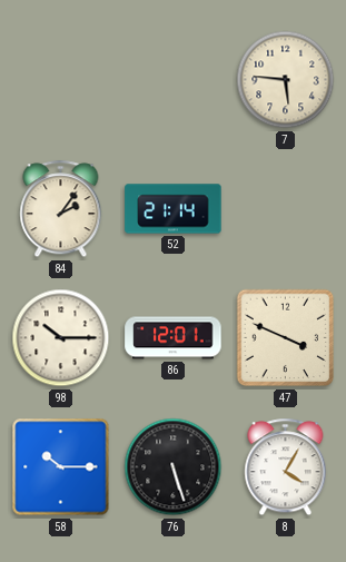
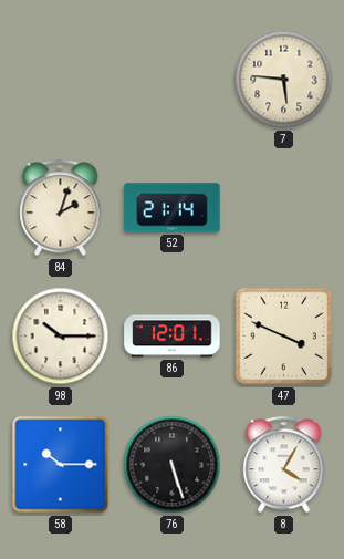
84: 2:06 -> 2:03
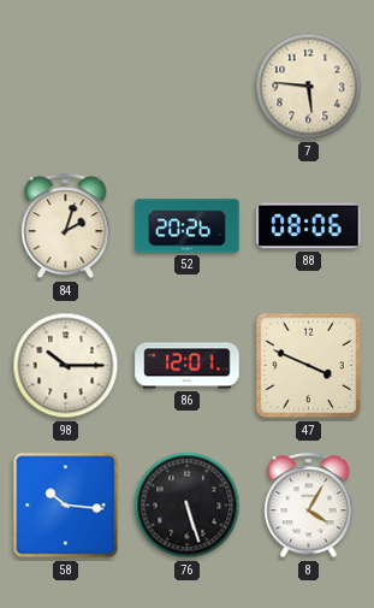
52: 21:14 -> 20:26
88: none -> 08:06
58: 10:15 -> 10:16
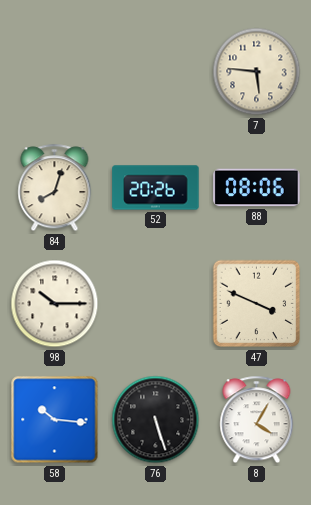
84: 2:03 -> 8:03
86: 12:01 -> none
